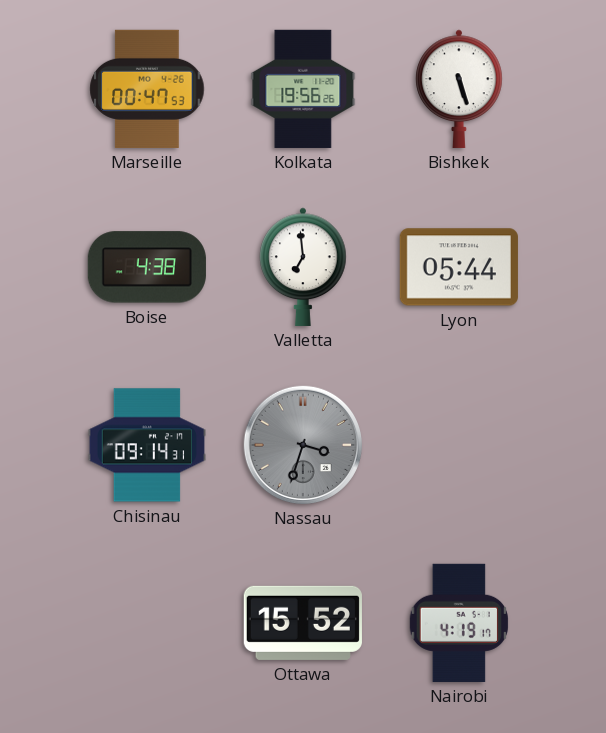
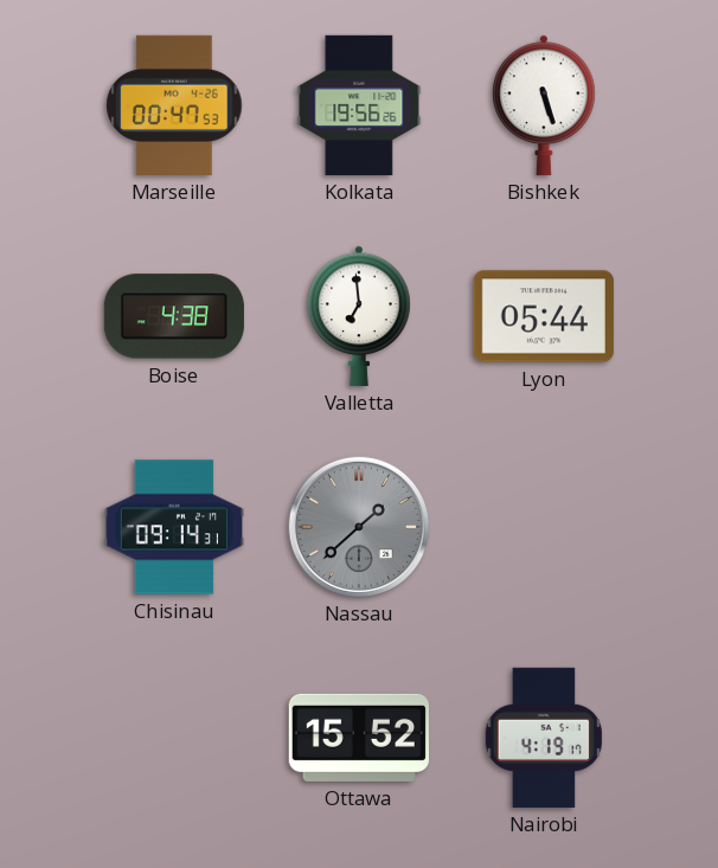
Nassau: 3:33 -> 1:38
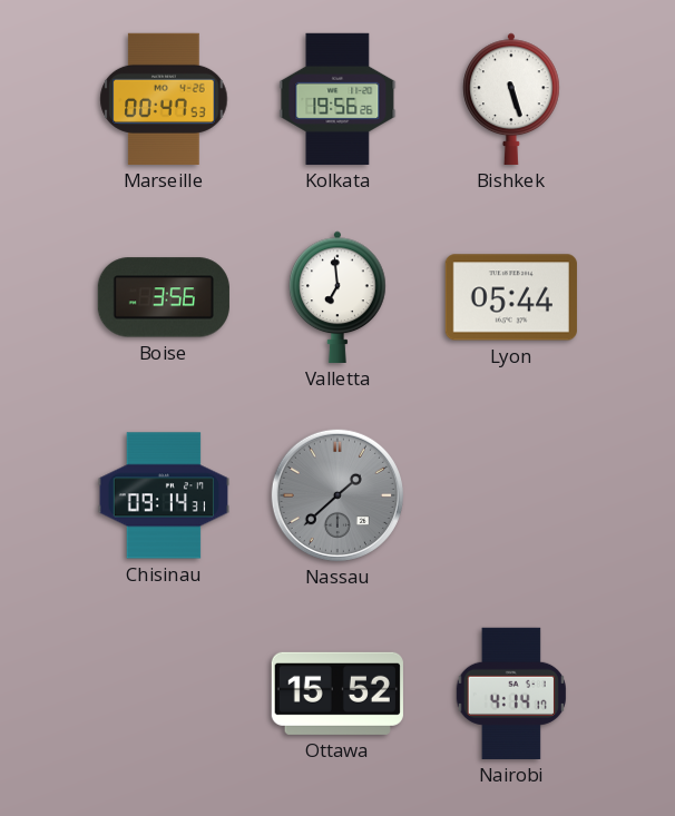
Boise: 4:38 -> 3:56
Nairobi: 4:19 -> 4:14
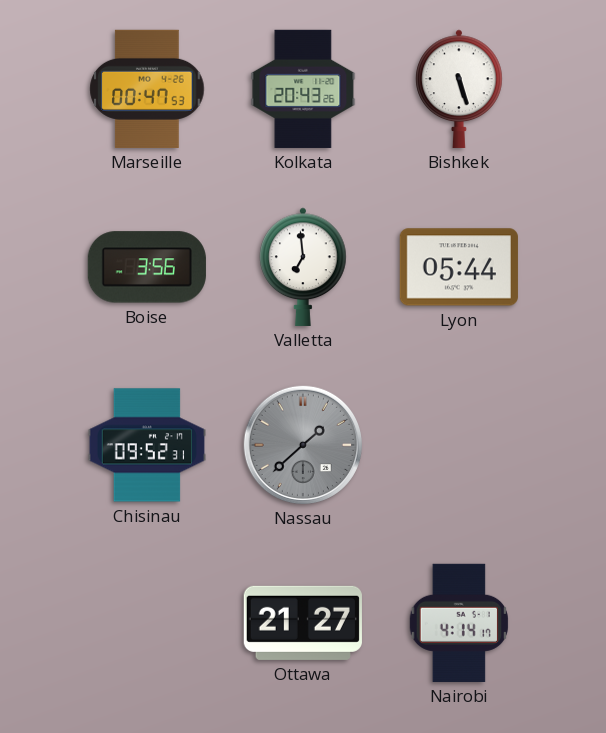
Kolkata: 19:56 -> 20:43
Chisinau: 09:14 -> 09:52
Ottawa: 15:52 -> 21:27
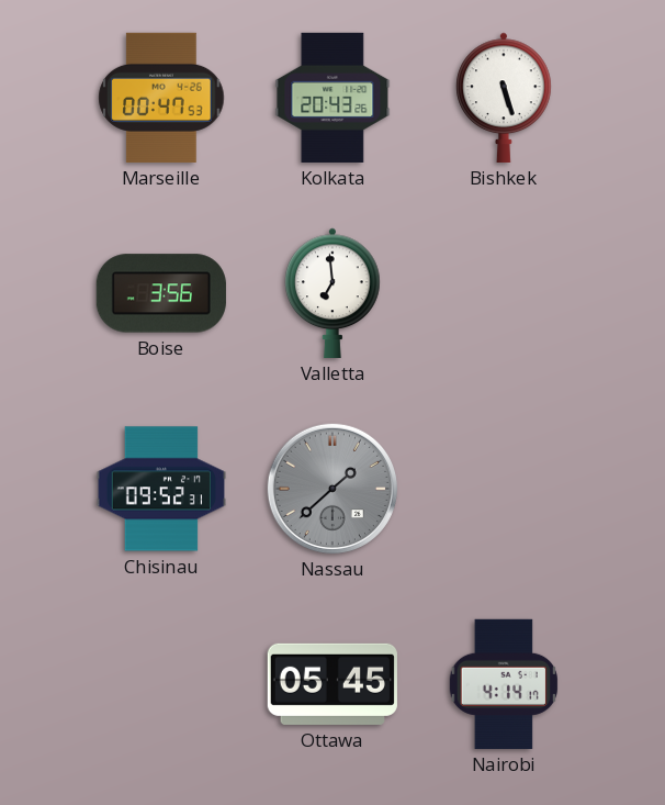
Lyon: 05:44 -> none
Ottawa: 21:27 -> 05:45
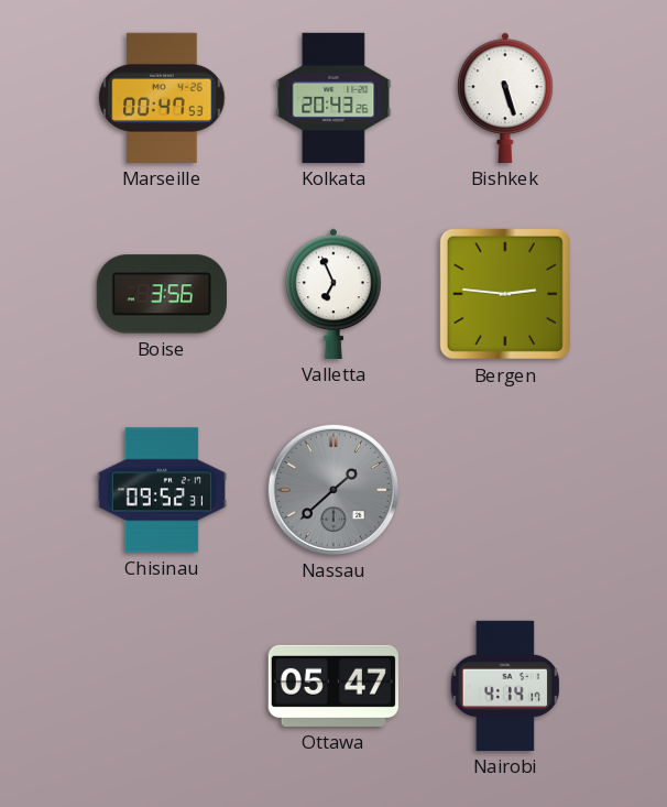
Valletta: 6:59 -> 6:56
Bergen: none -> 2:46
Ottawa: 05:45 -> 05:47
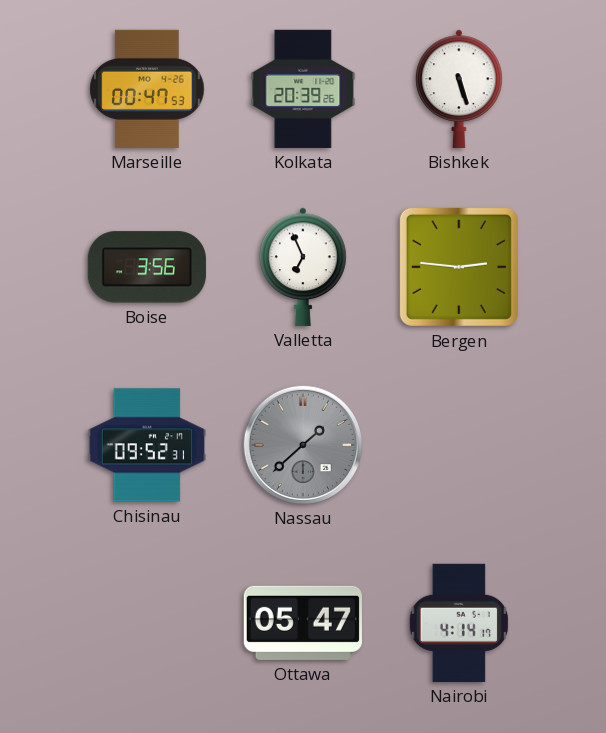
Kolkata: 20:43 -> 20:39
